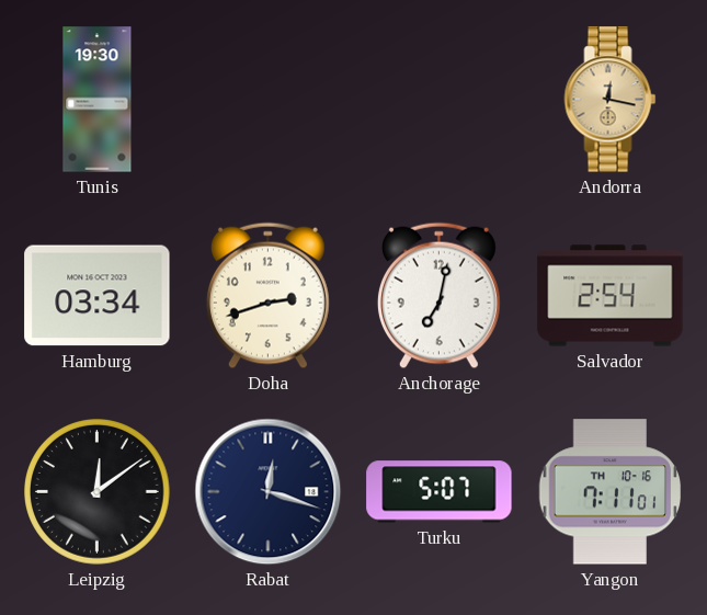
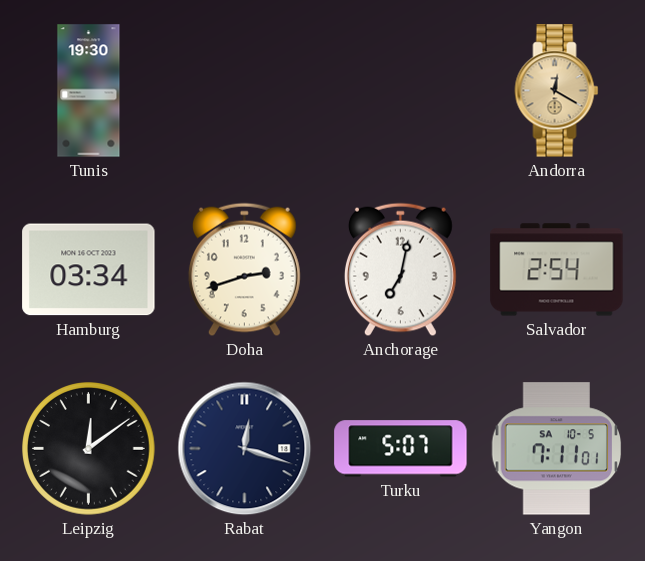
Andorra: 12:17 -> 12:20
Yangon date: TH 10-16 -> SA 10-5
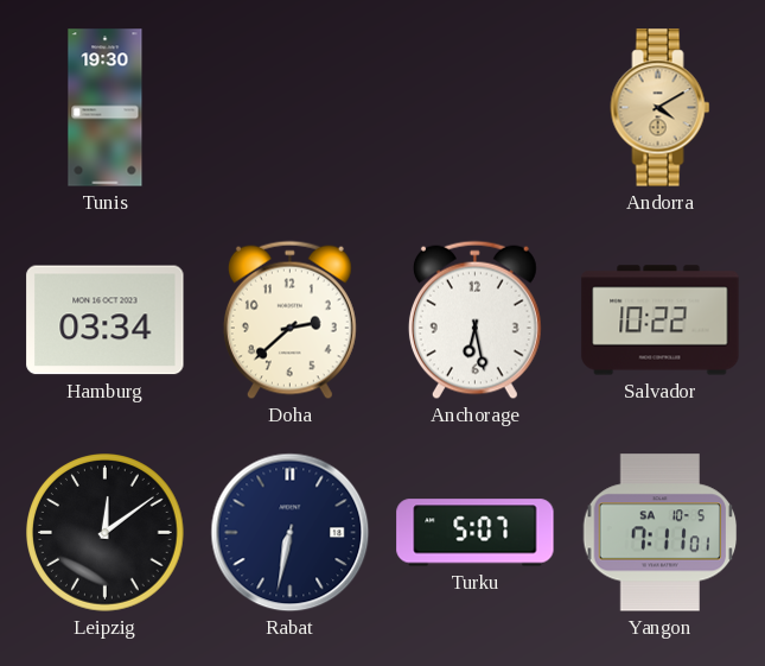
Andorra: 12:20 -> 4:10
Doha: 2:42 -> 2:38
Anchorage: 7:02 -> 6:28
Salvador: 2:54 -> 10:22
Rabat: 12:18 -> 6:32
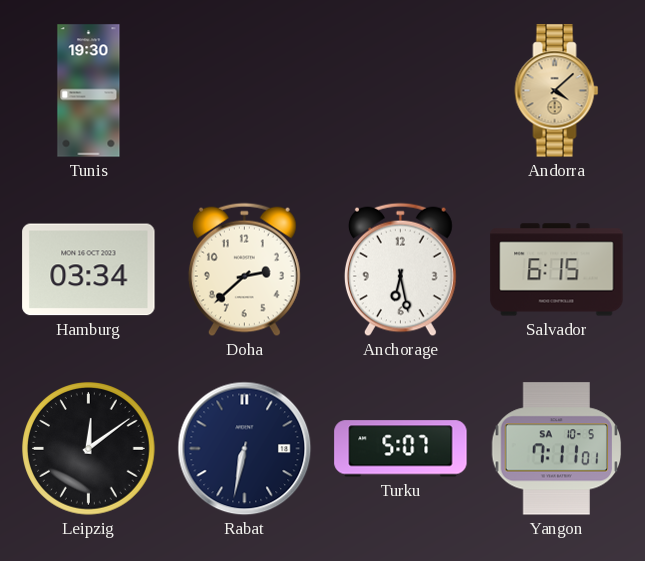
Andorra: 4:10 -> 4:08
Salvador: 10:22 -> 6:15
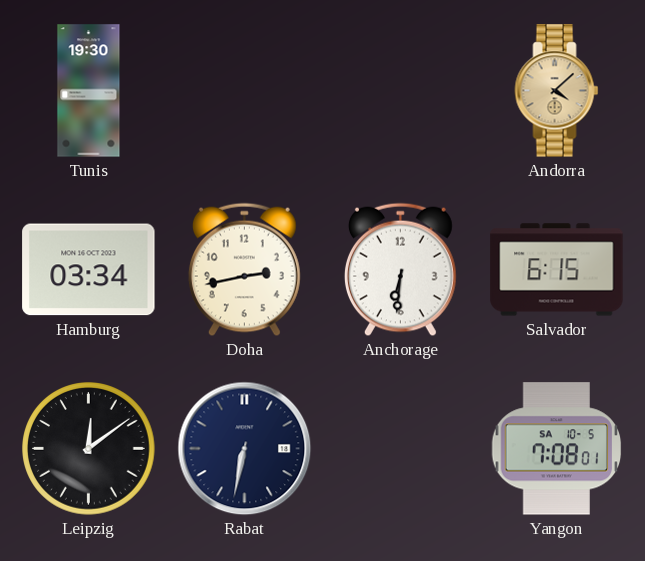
Doha: 2:38 -> 2:43
Anchorage: 6:28 -> 6:31
Turku: 5:07 -> none
Yangon: 7:11 -> 7:08
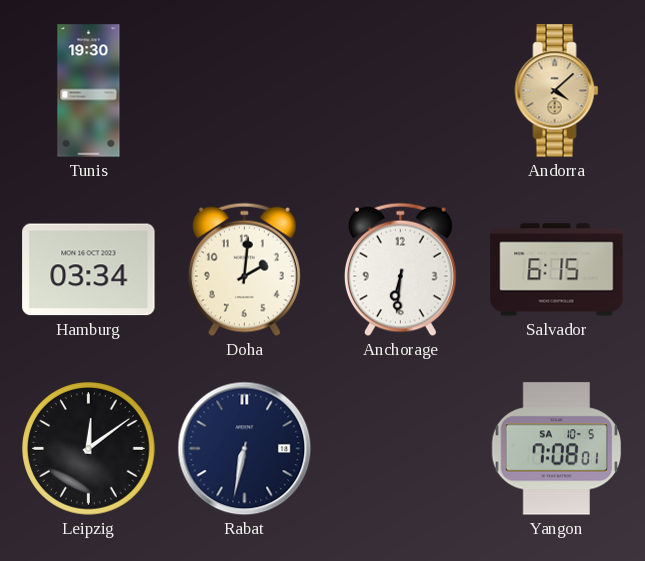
Doha: 2:43 -> 2:01
